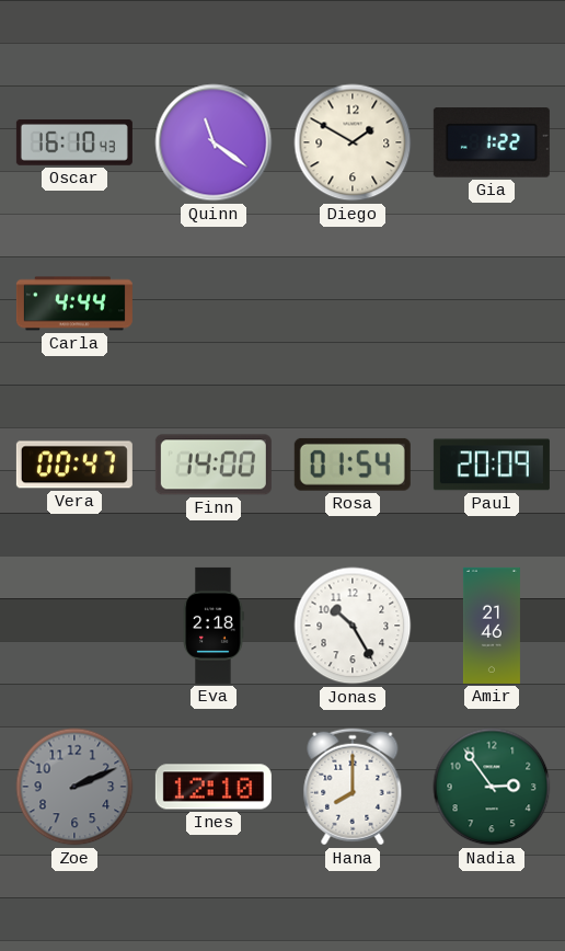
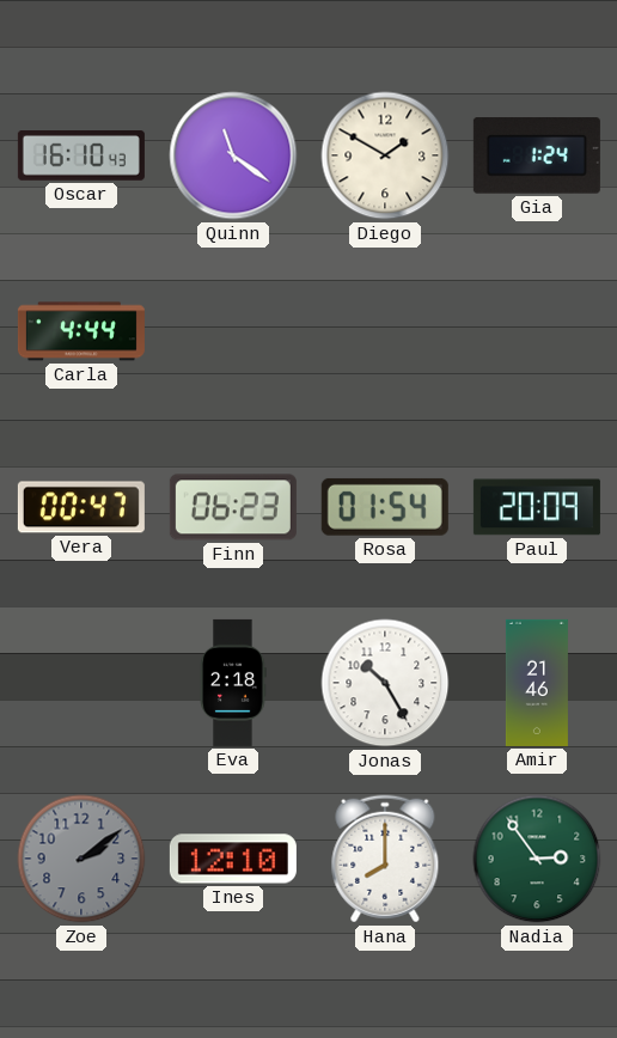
Gia: 1:22 -> 1:24
Finn: 14:00 -> 06:23
Zoe: 2:11 -> 2:09
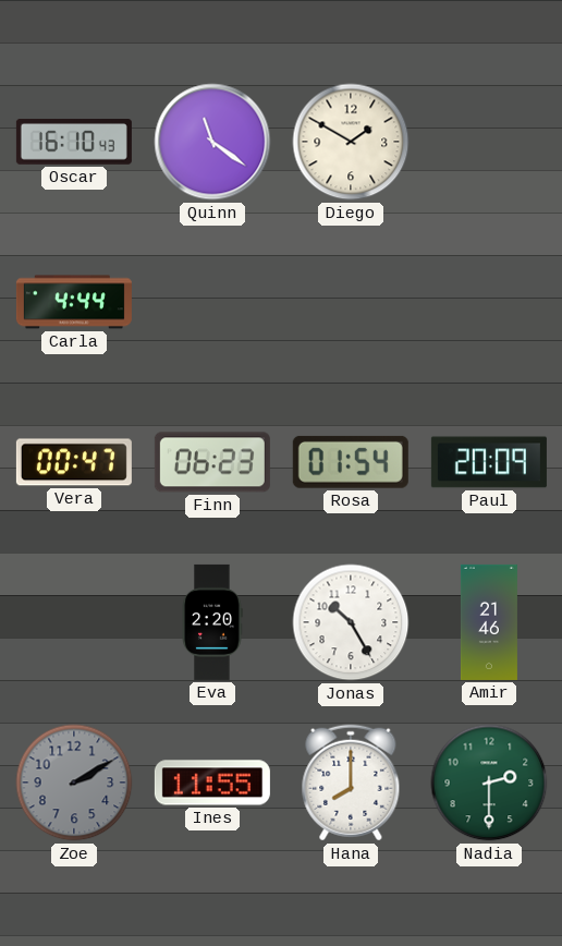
Gia: 1:24 -> none
Eva: 2:18 -> 2:20
Zoe: 2:09 -> 2:10
Ines: 12:10 -> 11:55
Nadia: 2:54 -> 2:30
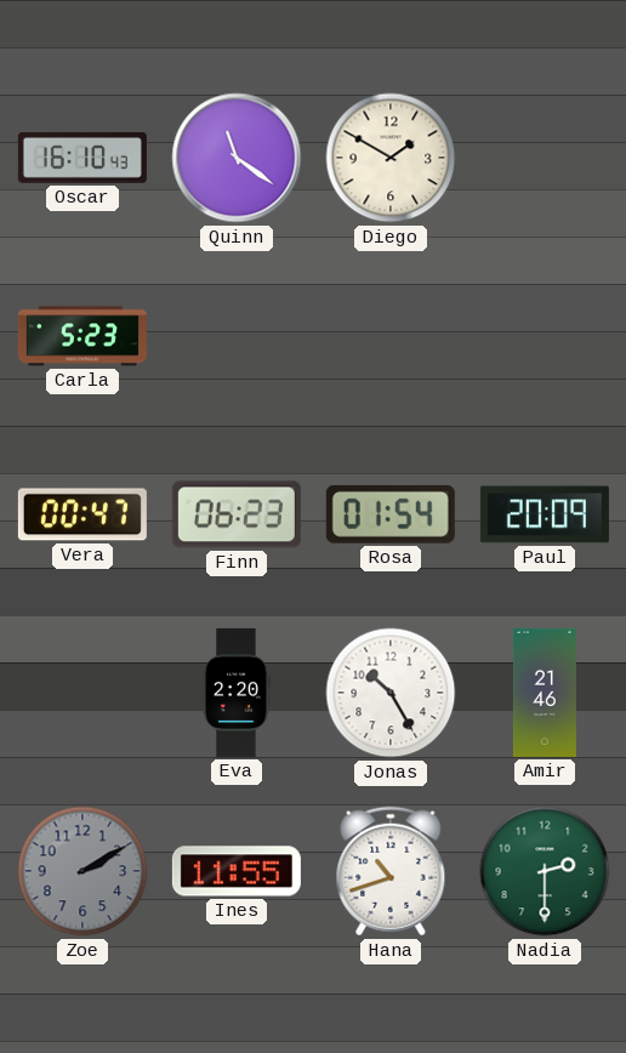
Carla: 4:44 -> 5:23
Hana: 8:00 -> 10:42
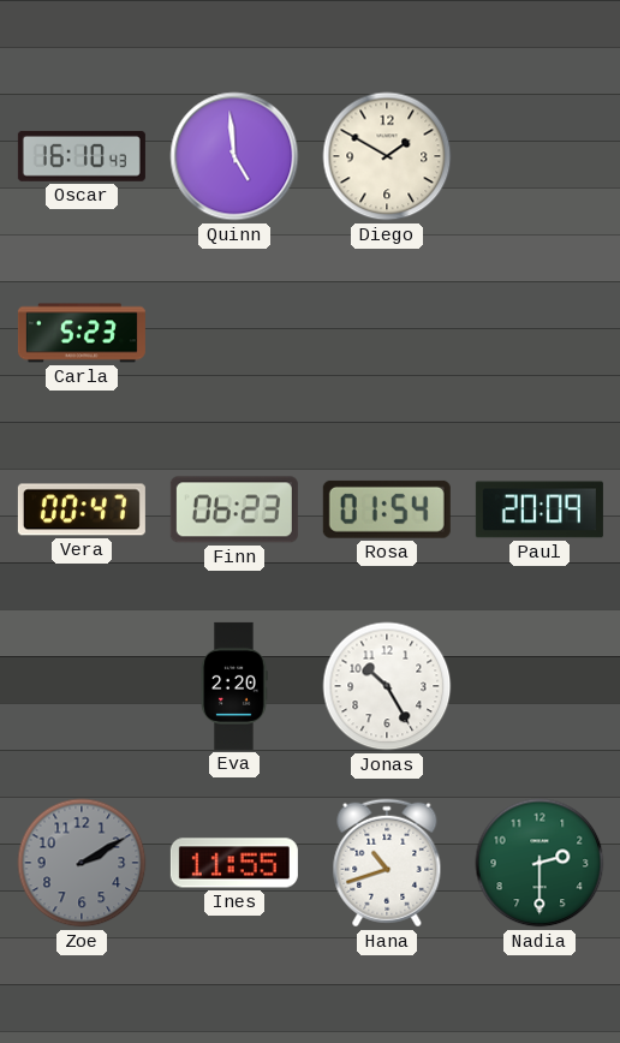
Quinn: 11:21 -> 4:59
Amir: 21:46 -> none
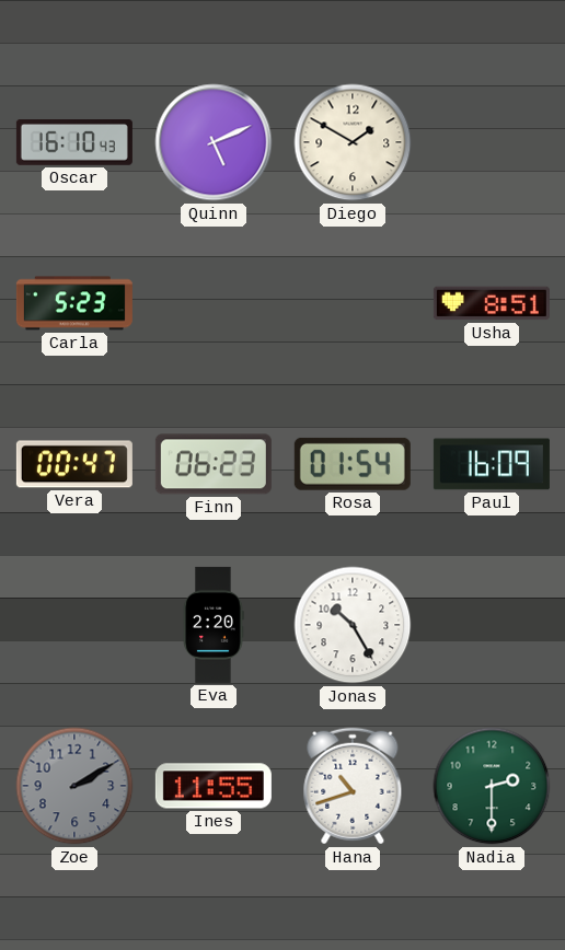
Quinn: 4:59 -> 5:11
Usha: none -> 8:51
Paul: 20:09 -> 16:09
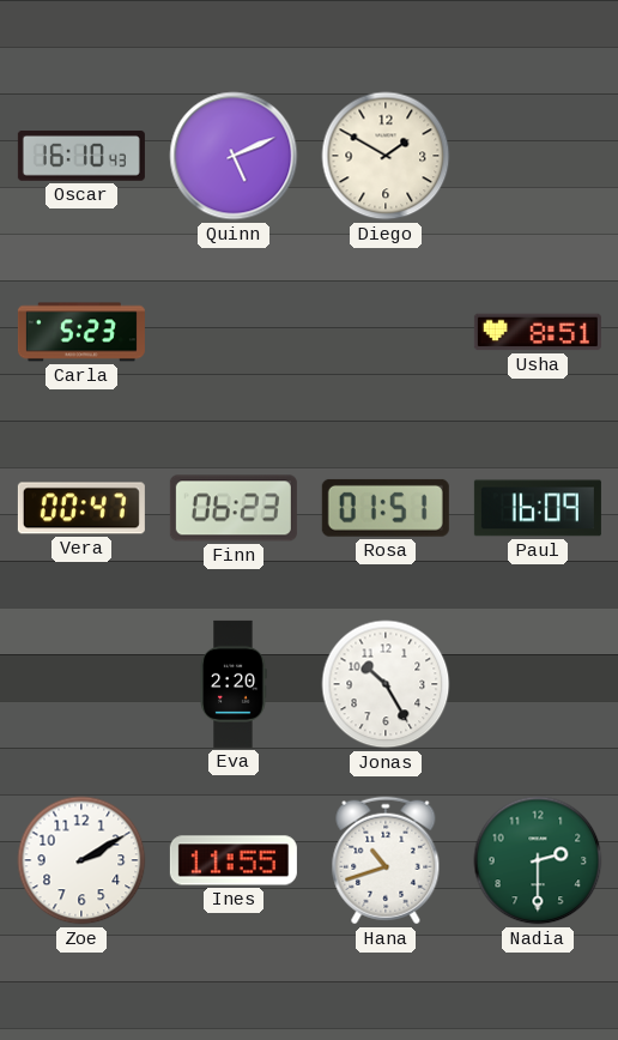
Rosa: 01:54 -> 01:51
Zoe dial: grey -> white
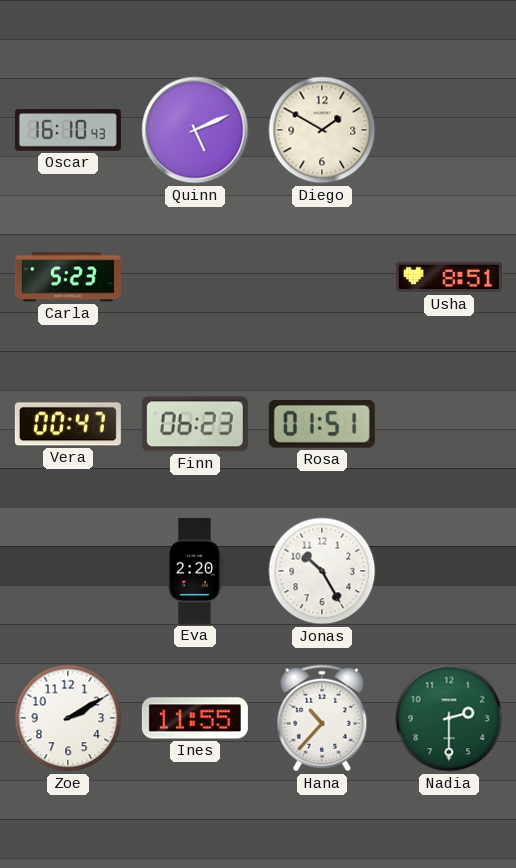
Paul: 16:09 -> none
Hana: 10:42 -> 10:37
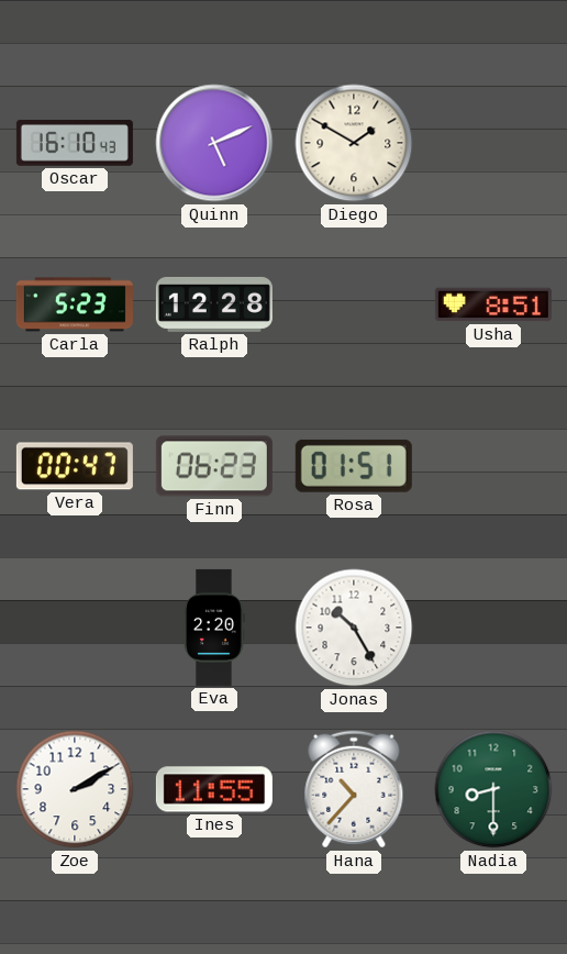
Ralph: none -> 12:28
Nadia: 2:30 -> 8:30
